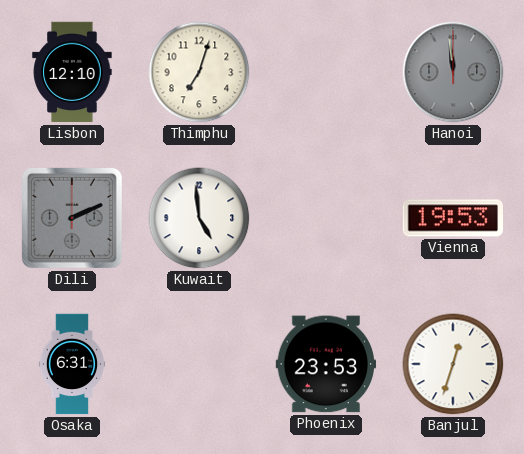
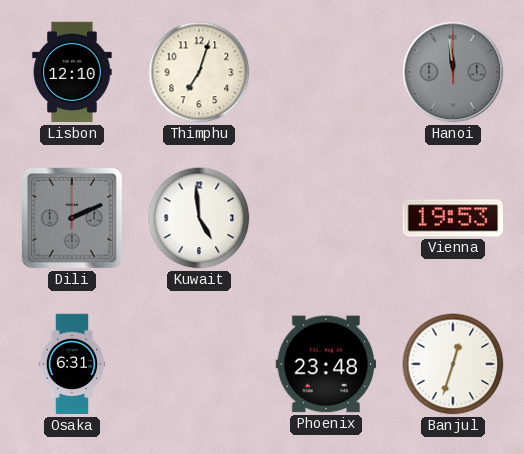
Phoenix: 23:53 -> 23:48
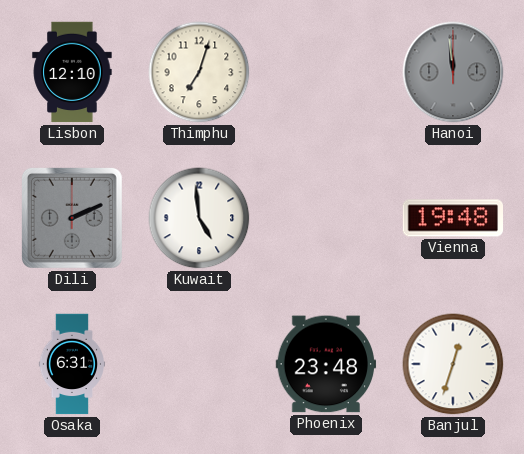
Vienna: 19:53 -> 19:48
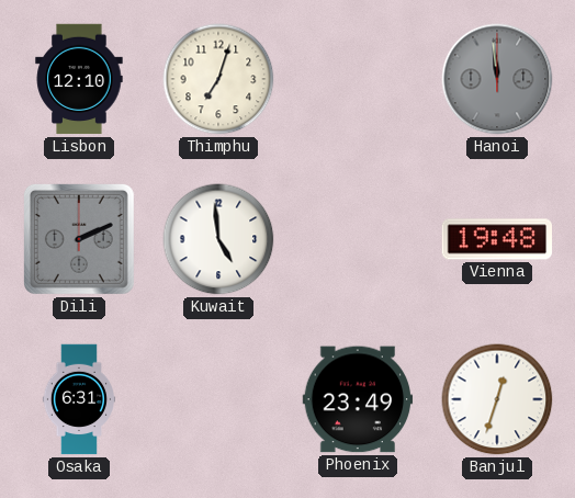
Phoenix: 23:48 -> 23:49
